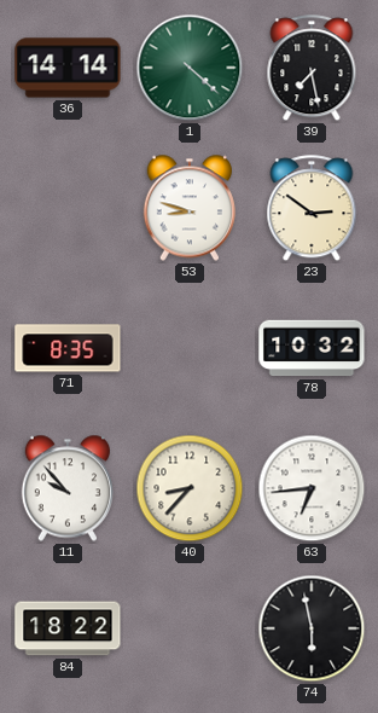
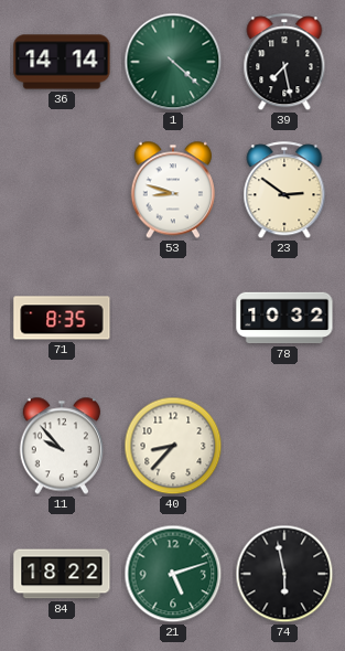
63: 6:44 -> none
21: none -> 5:12
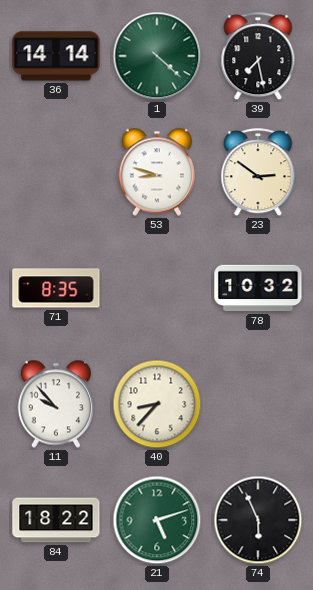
74: 5:58 -> 5:56
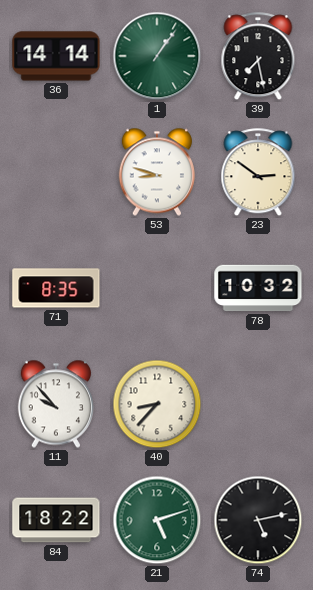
1: 4:22 -> 1:06
74: 5:56 -> 5:13
